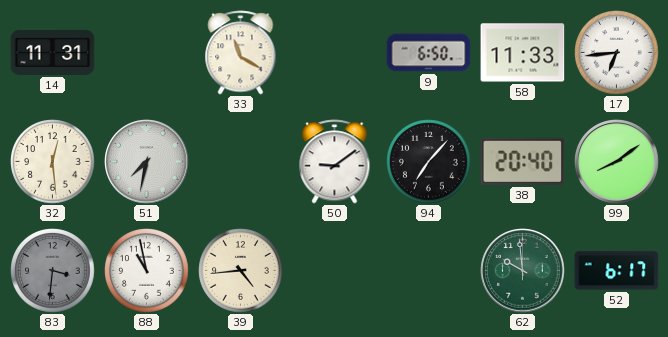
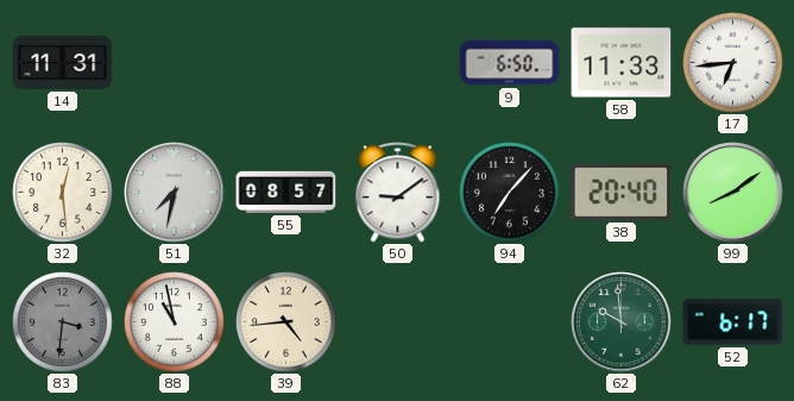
33: 11:20 -> none
55: none -> 08:57
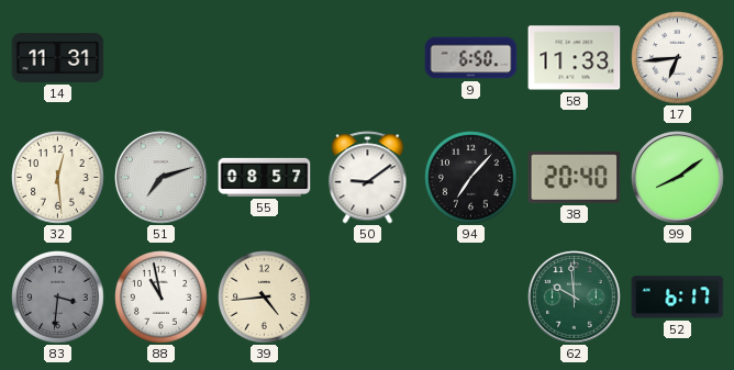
51: 7:32 -> 7:12
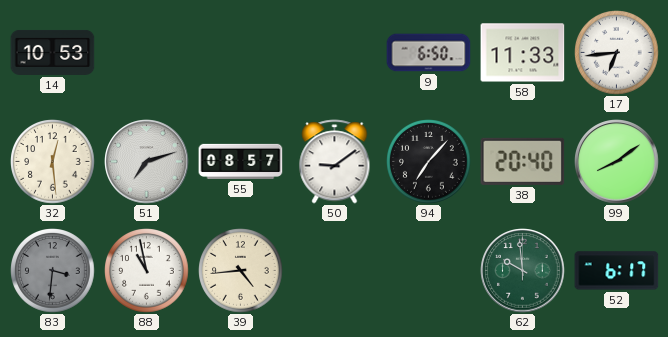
14: 11:31 -> 10:53
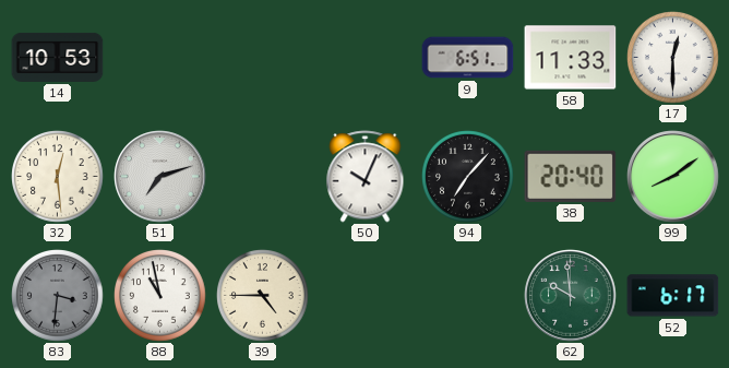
9: 6:50 -> 6:51
17: 6:44 -> 12:30
55: 08:57 -> none
50: 9:09 -> 10:04
39: 4:44 -> 4:45
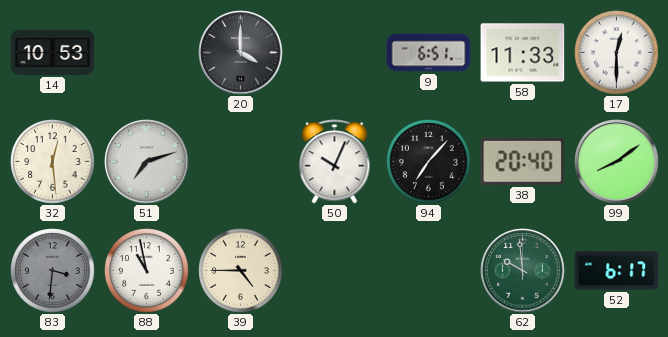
20: none -> 4:00
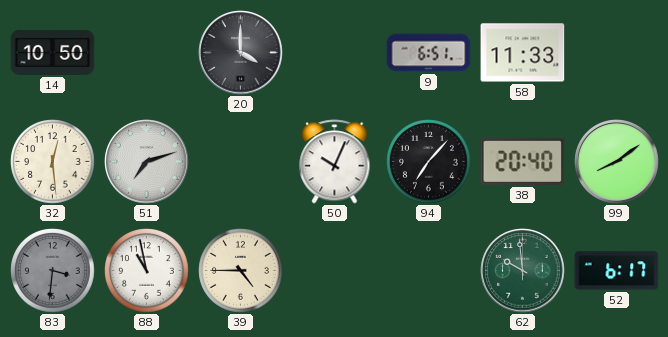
14: 10:53 -> 10:50
17: 12:30 -> none
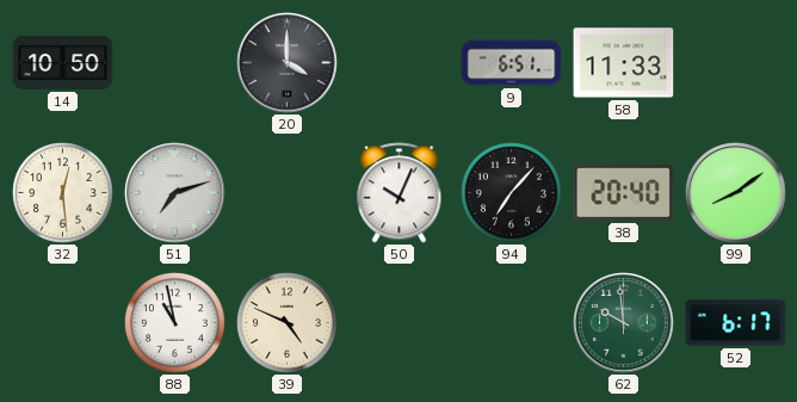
83: 3:31 -> none
39: 4:45 -> 4:49
